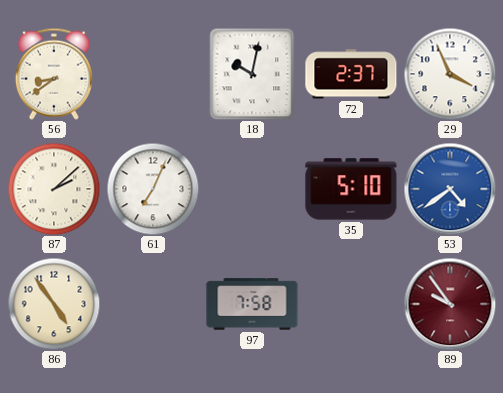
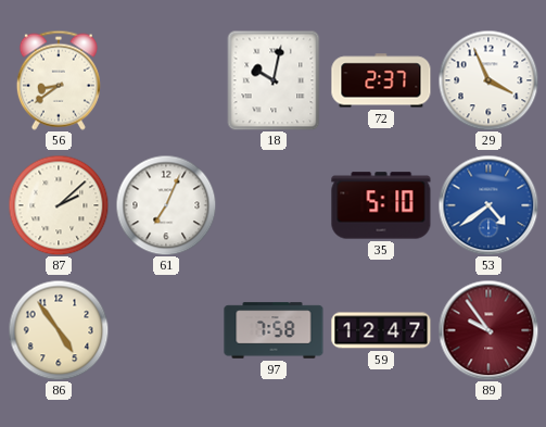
59: none -> 12:47
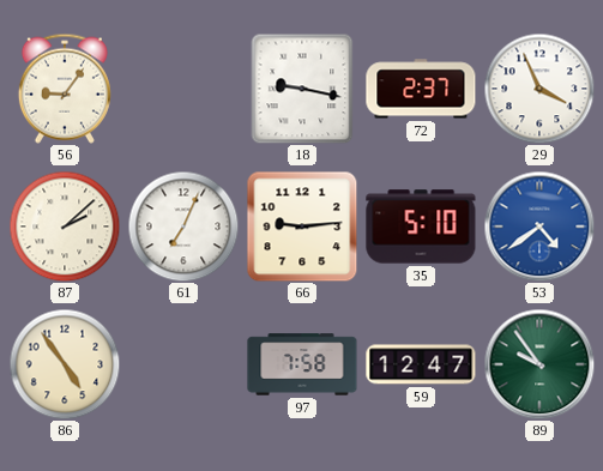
56: 8:39 -> 9:06
18: 10:02 -> 9:17
66: none -> 9:14
89 dial: burgundy -> green
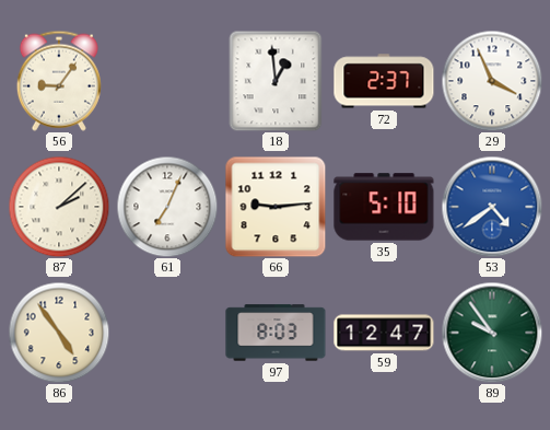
18: 9:17 -> 12:59
97: 7:58 -> 8:03
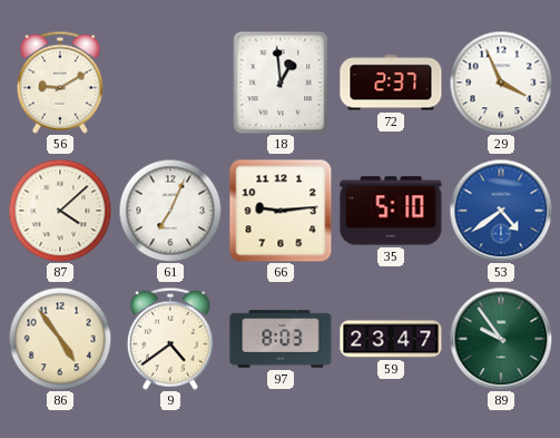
56: 9:06 -> 9:10
87: 2:08 -> 4:08
9: none -> 4:39
59: 12:47 -> 23:47
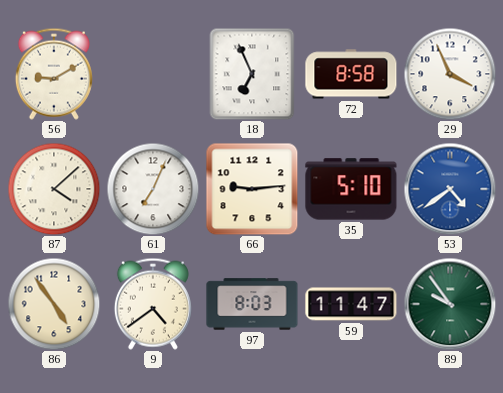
18: 12:59 -> 6:56
72: 2:37 -> 8:58
59: 23:47 -> 11:47
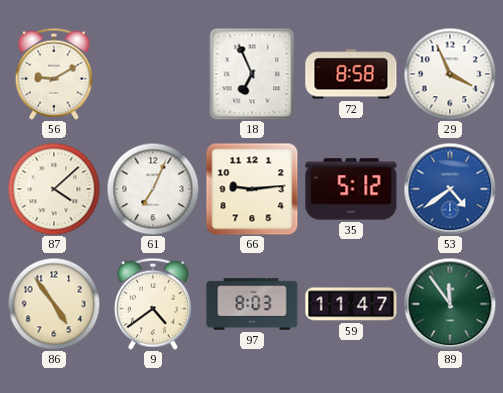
35: 5:10 -> 5:12
89: 9:54 -> 11:54
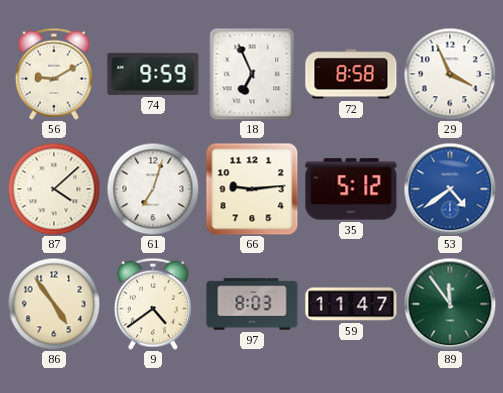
74: none -> 9:59
61: 7:04 -> 7:03
